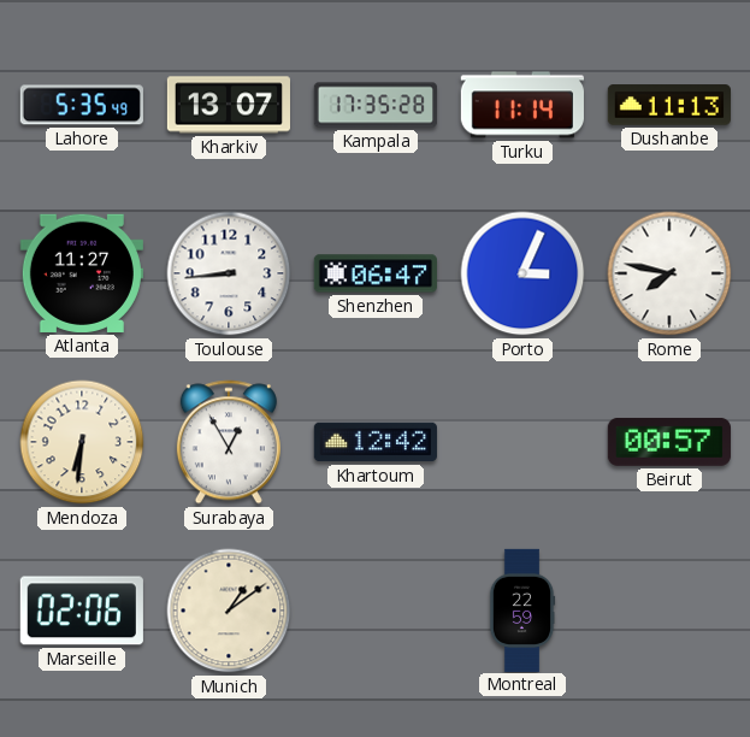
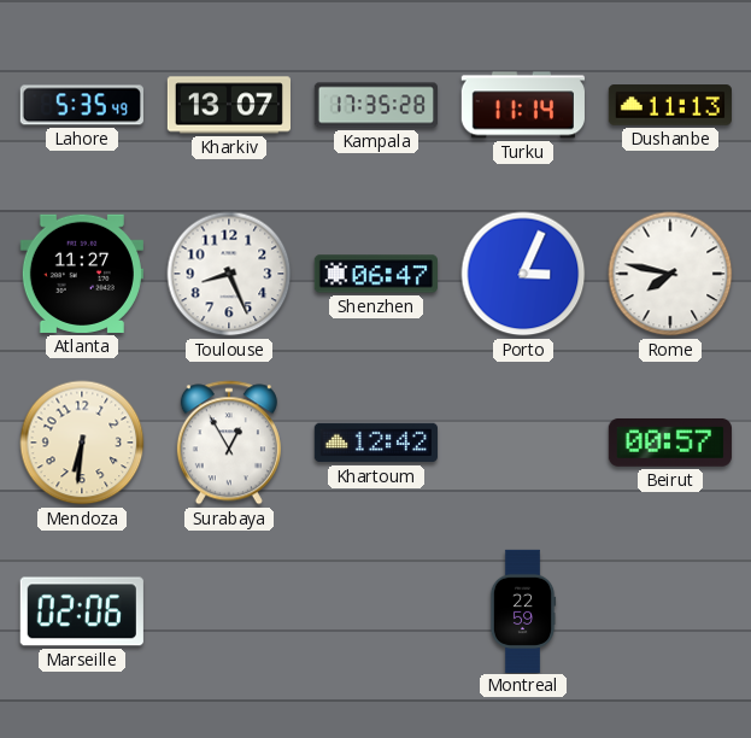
Toulouse: 8:44 -> 8:26
Munich: 1:09 -> none
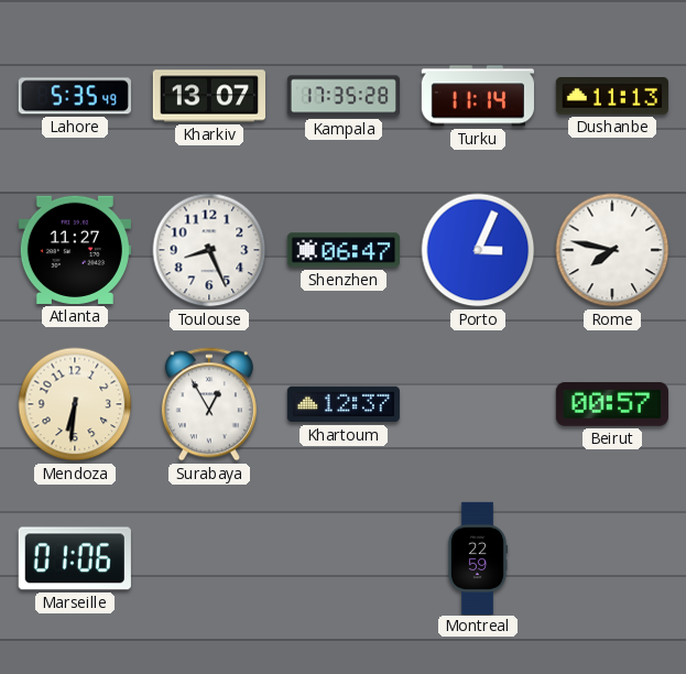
Khartoum: 12:42 -> 12:37
Marseille: 02:06 -> 01:06
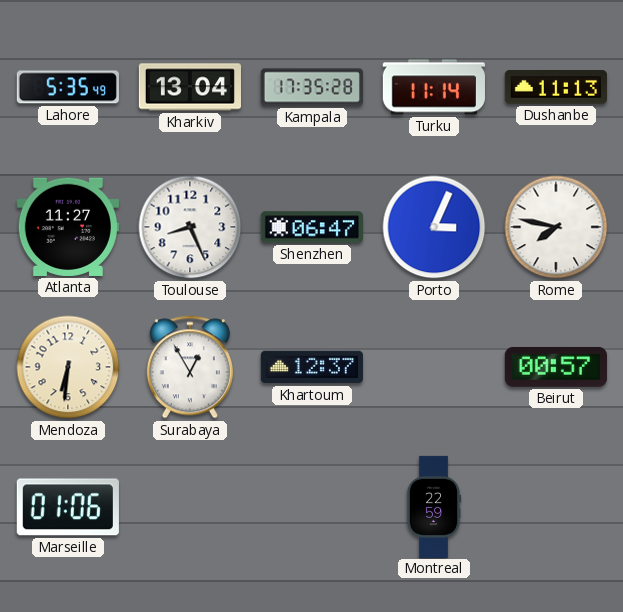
Kharkiv: 13:07 -> 13:04
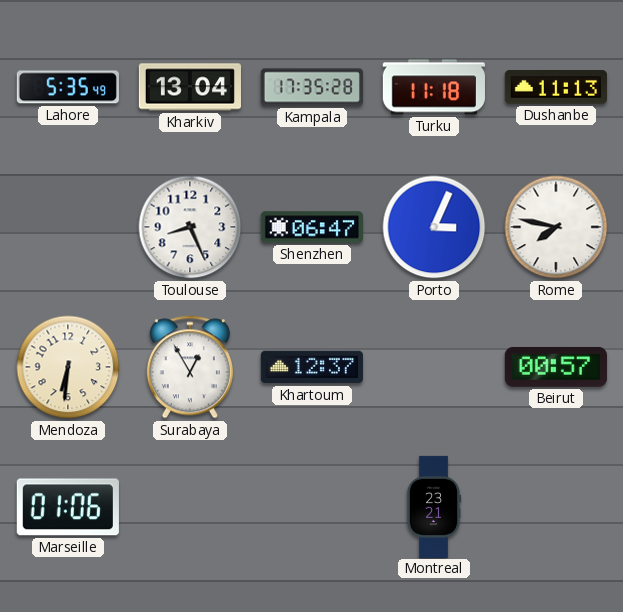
Turku: 11:14 -> 11:18
Atlanta: 11:27 -> none
Montreal: 22:59 -> 23:21
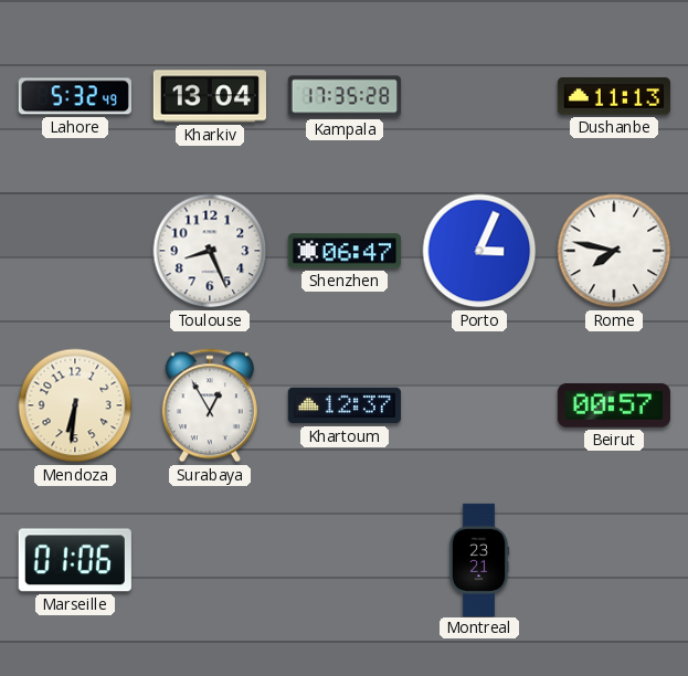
Lahore: 5:35 -> 5:32
Turku: 11:18 -> none
